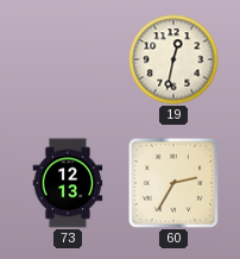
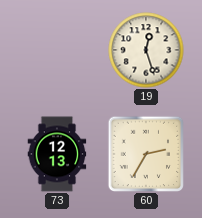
19: 12:32 -> 12:27
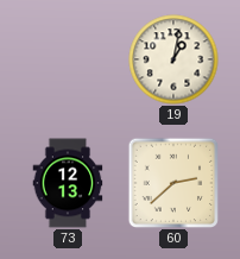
19: 12:27 -> 1:02
60: 2:35 -> 2:38
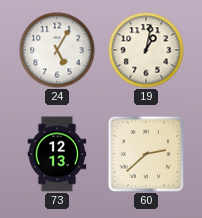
24: none -> 5:05
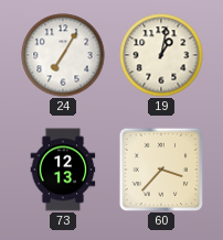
24: 5:05 -> 7:05
60: 2:38 -> 3:37
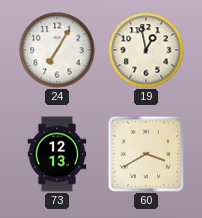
19: 1:02 -> 12:58
60: 3:37 -> 3:40
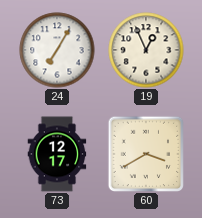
19: 12:58 -> 12:56
73: 12:13 -> 12:17
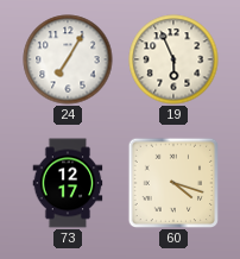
19: 12:56 -> 5:56
60: 3:40 -> 4:18
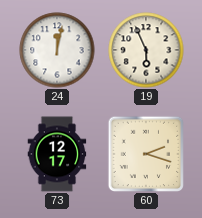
24: 7:05 -> 12:02
60: 4:18 -> 2:18
